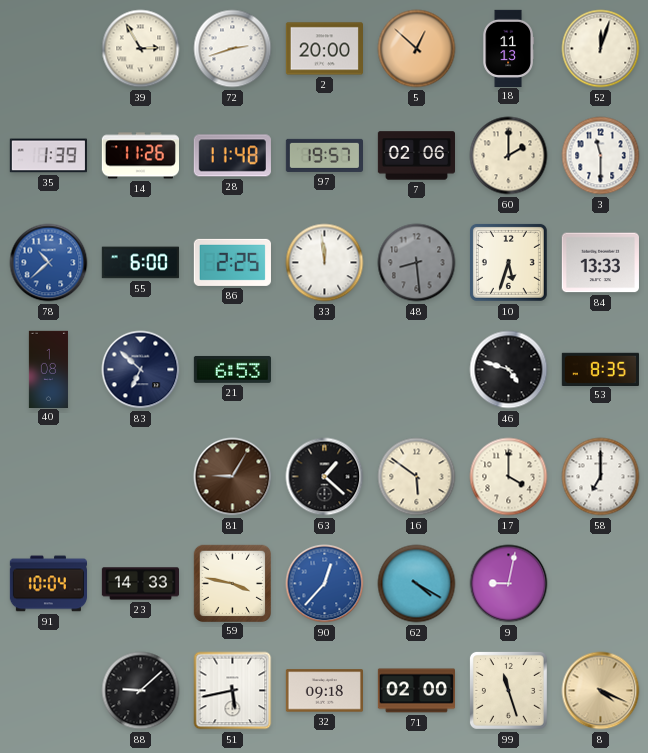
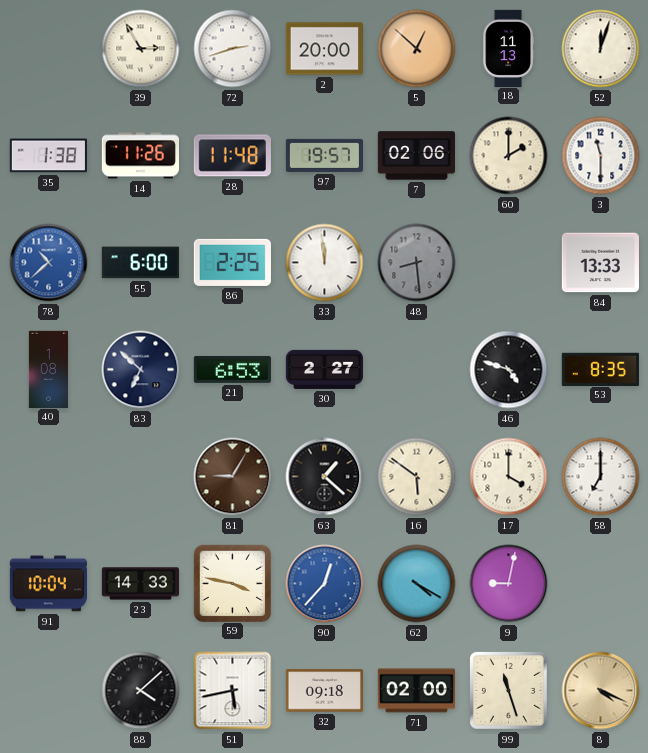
35: 1:39 -> 1:38
10: 5:33 -> none
30: none -> 2:27
88: 9:08 -> 4:08
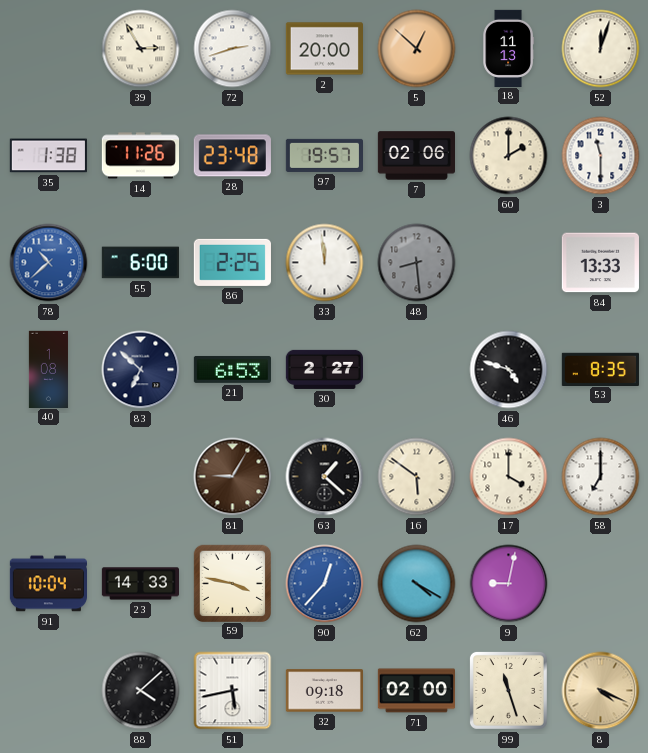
28: 11:48 -> 23:48
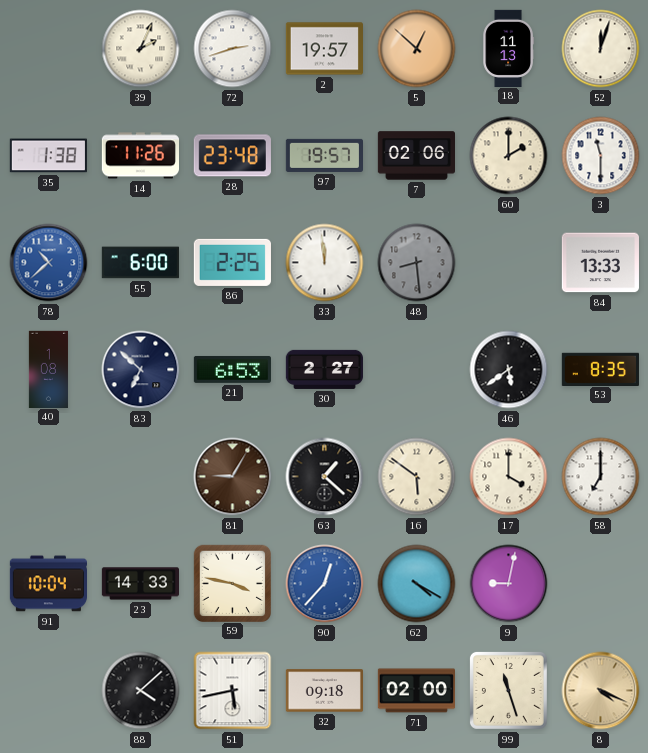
39: 2:55 -> 2:04
2: 20:00 -> 19:57
46: 4:48 -> 5:39
